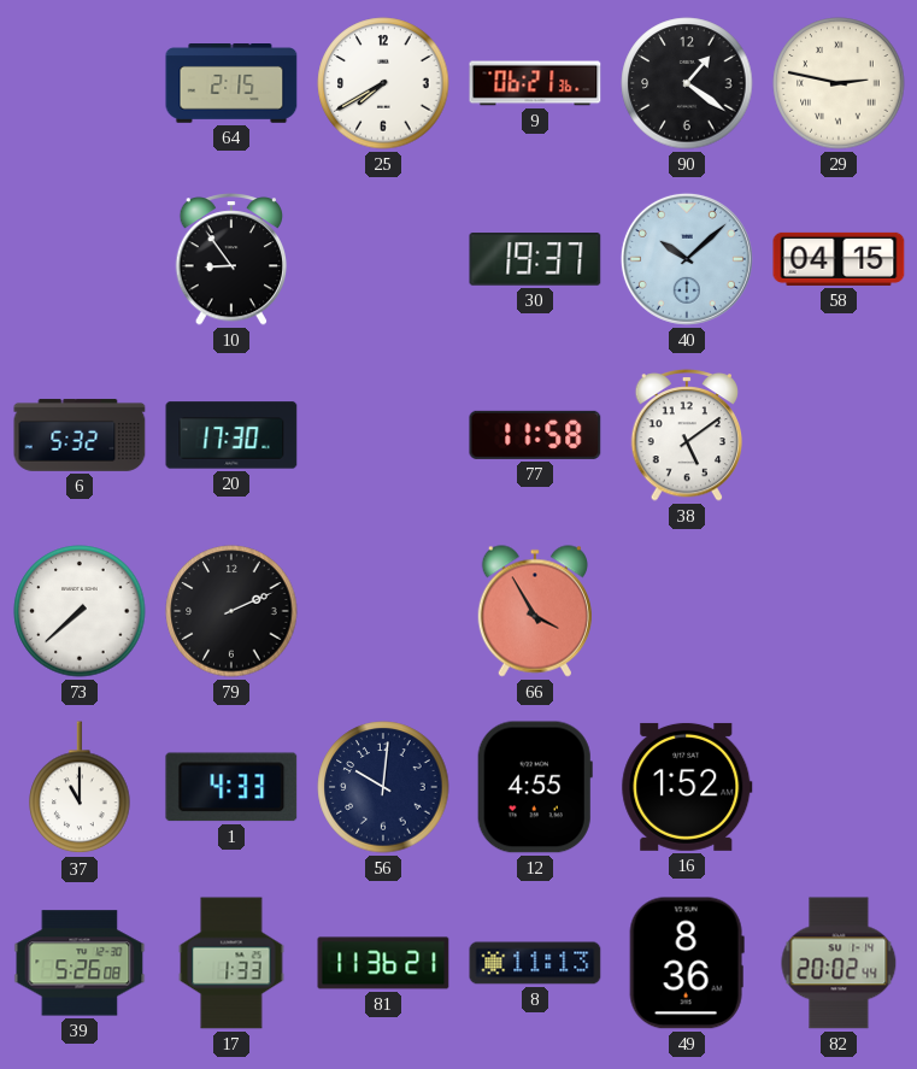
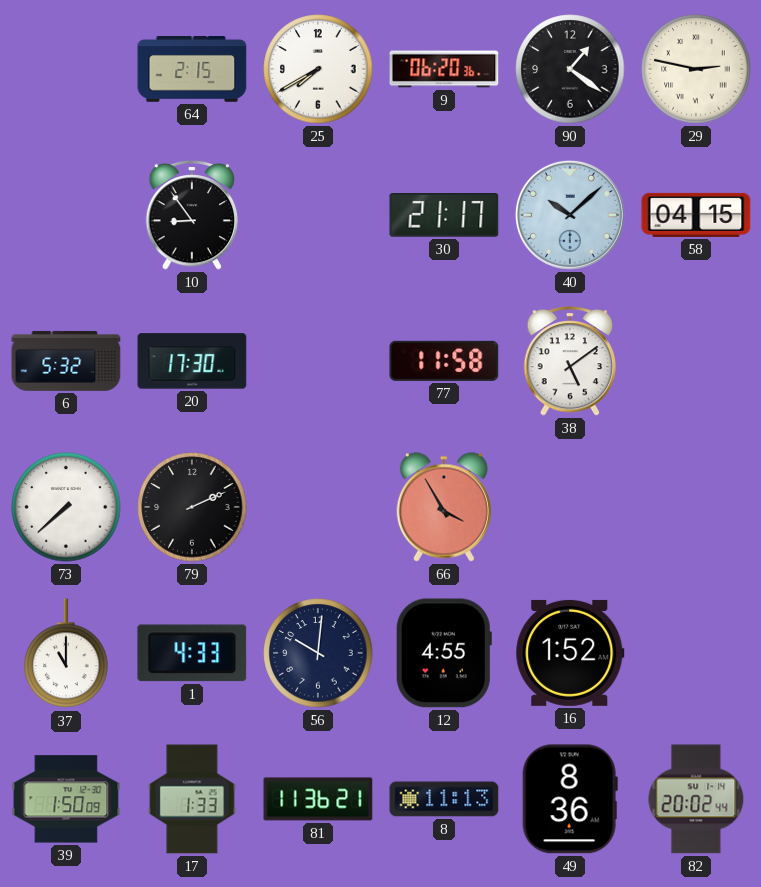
9: 06:21 -> 06:20
30: 19:37 -> 21:17
39: 5:26 -> 1:50
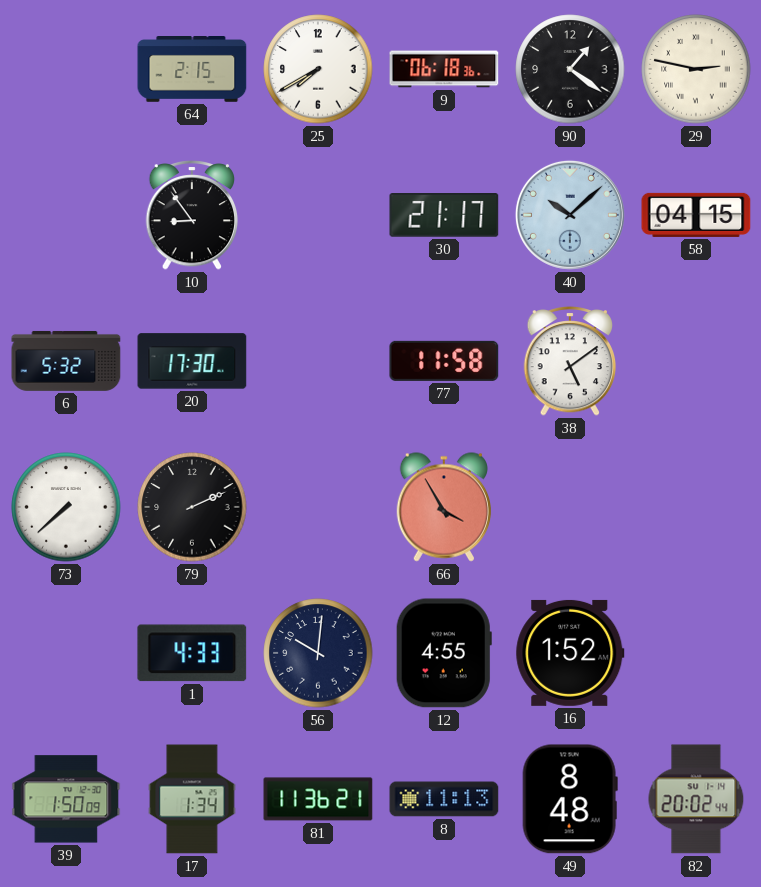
9: 06:20 -> 06:18
37: 11:00 -> none
17: 1:33 -> 1:34
49: 8:36 -> 8:48
